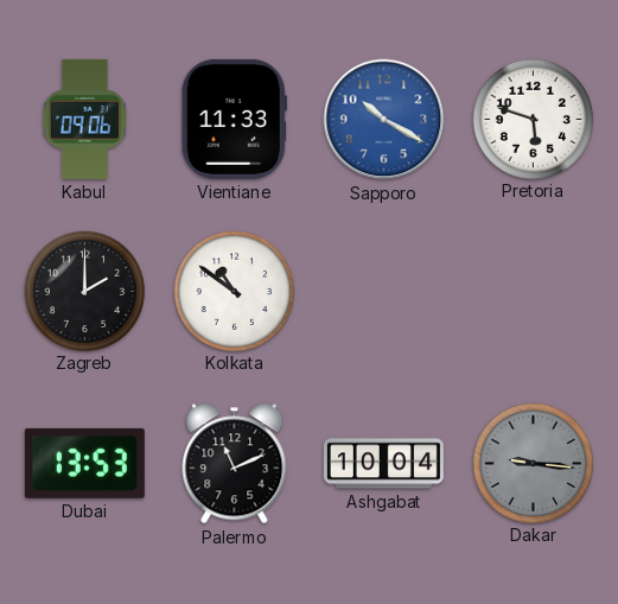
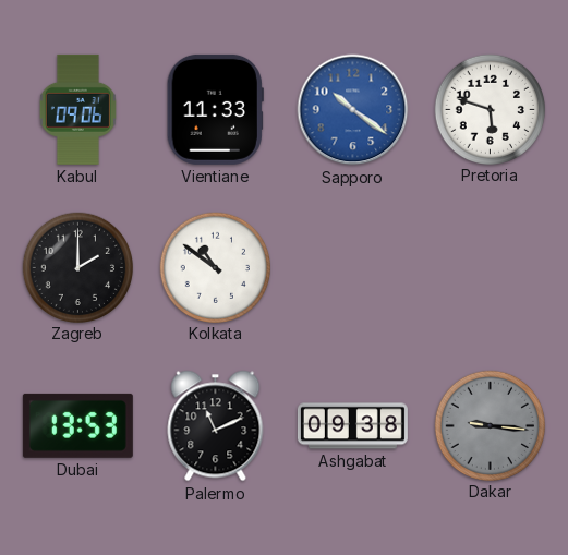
Sapporo: 10:20 -> 10:21
Ashgabat: 10:04 -> 09:38
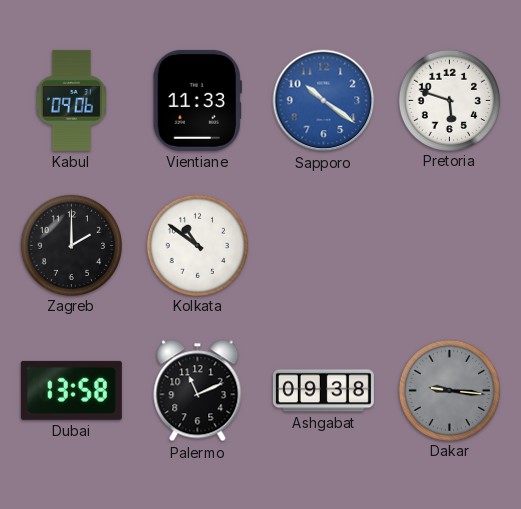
Dubai: 13:53 -> 13:58
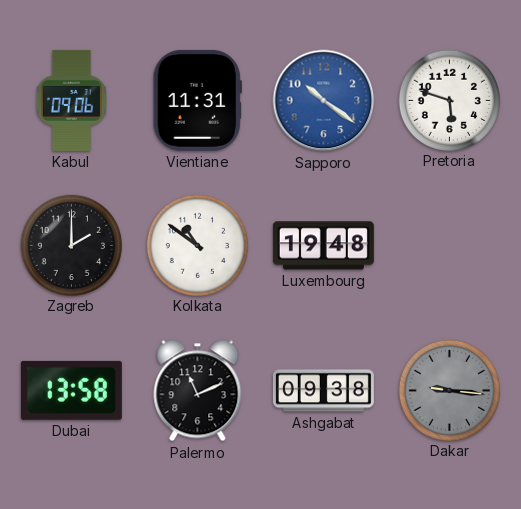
Vientiane: 11:33 -> 11:31
Luxembourg: none -> 19:48
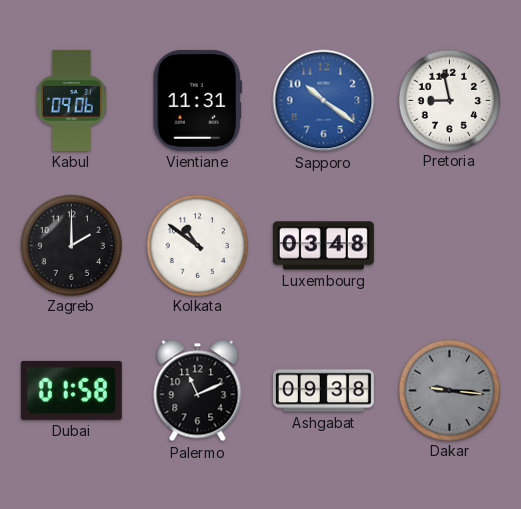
Pretoria: 5:48 -> 8:58
Luxembourg: 19:48 -> 03:48
Dubai: 13:58 -> 01:58
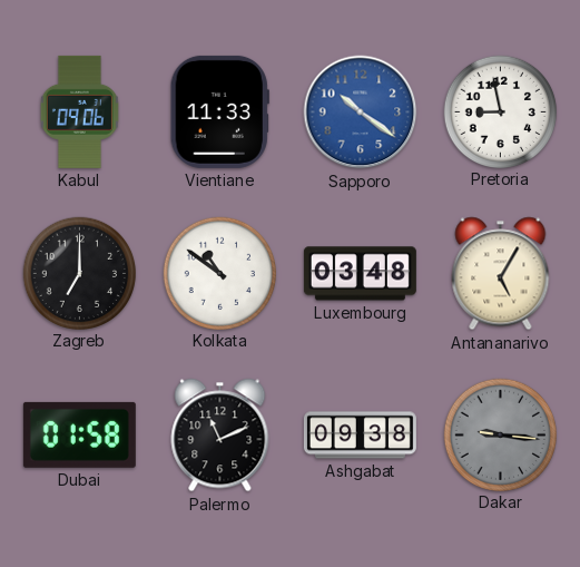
Vientiane: 11:31 -> 11:33
Zagreb: 2:00 -> 7:00
Antananarivo: none -> 5:05
